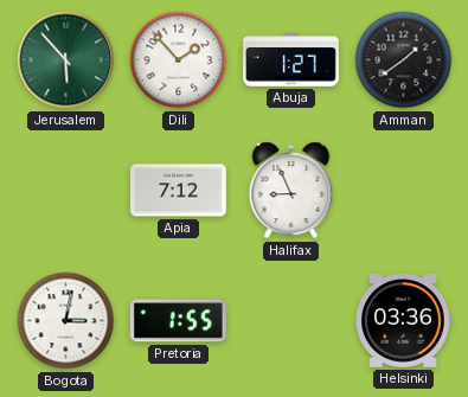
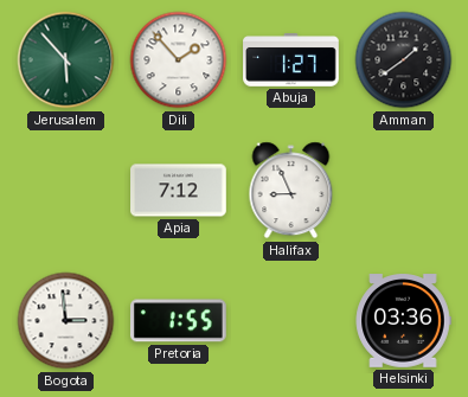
Bogota: 3:02 -> 2:59
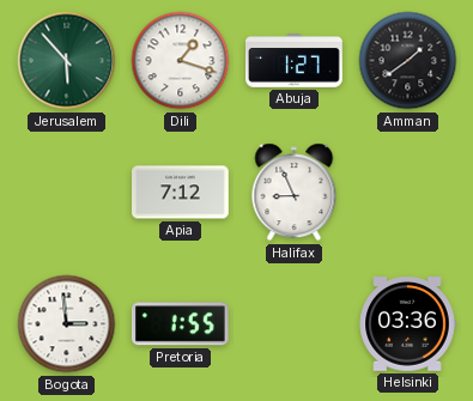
Dili: 1:53 -> 1:18
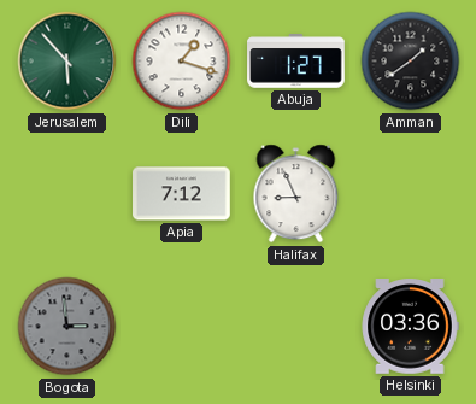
Bogota dial: white -> grey
Pretoria: 1:55 -> none
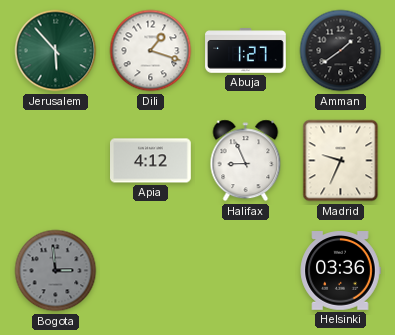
Apia: 7:12 -> 4:12
Madrid: none -> 9:34
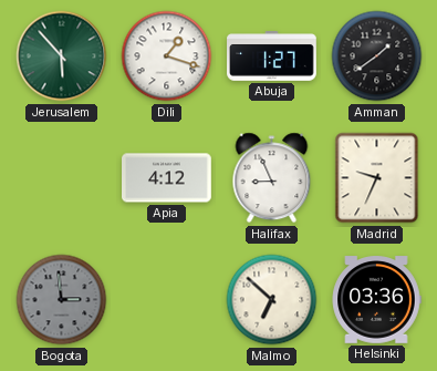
Malmo: none -> 6:52
